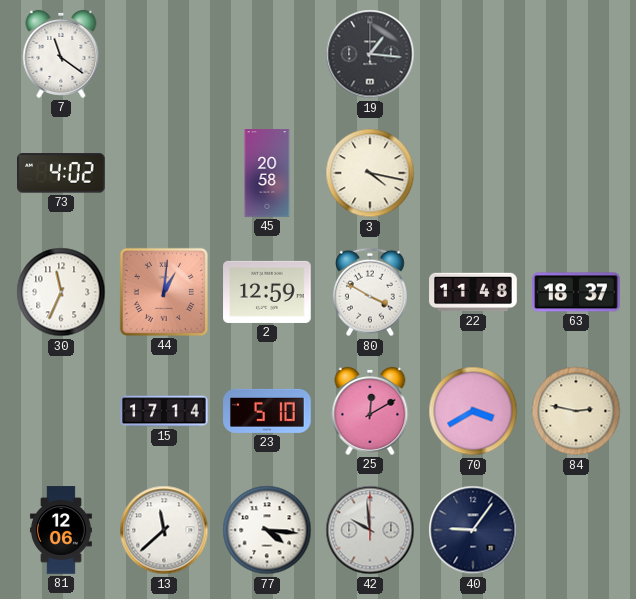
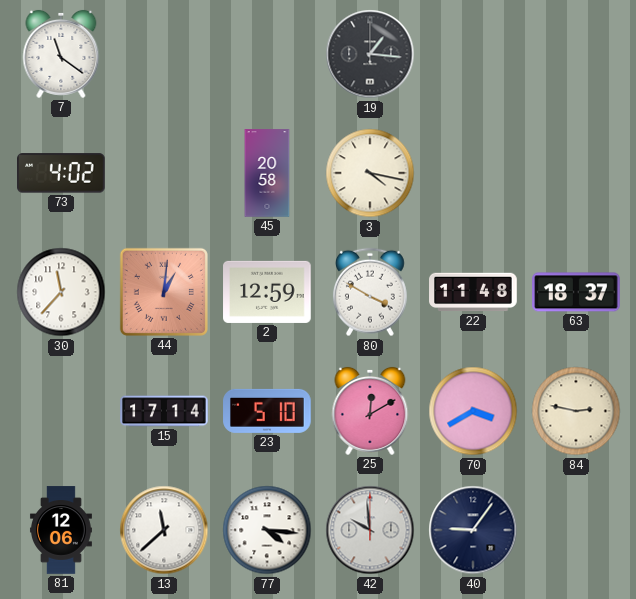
30: 11:34 -> 11:37
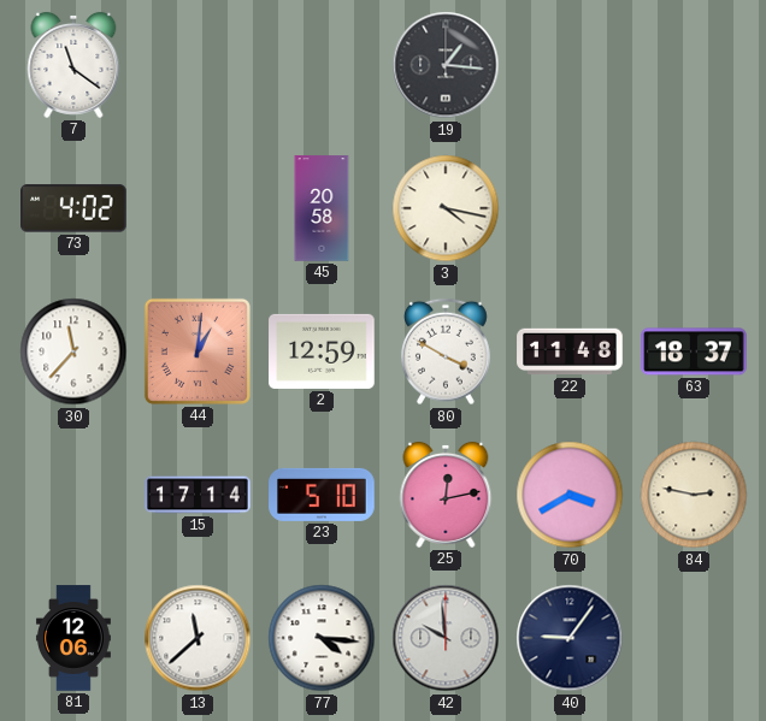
25: 12:10 -> 12:13
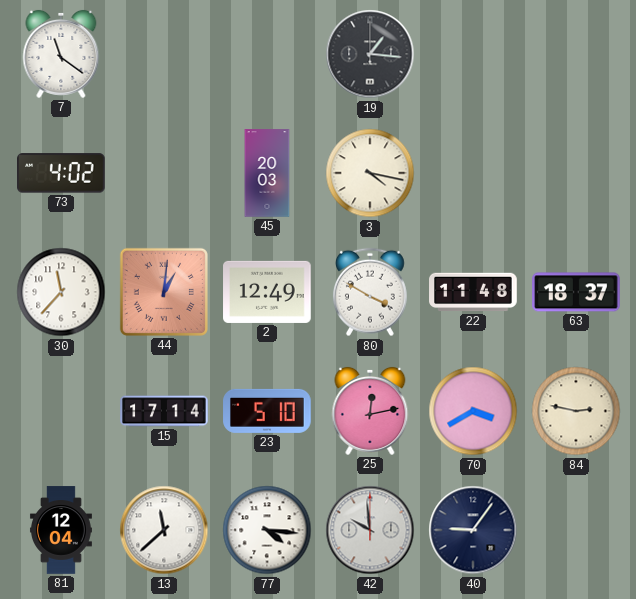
45: 20:58 -> 20:03
2: 12:59 -> 12:49
81: 12:06 -> 12:04
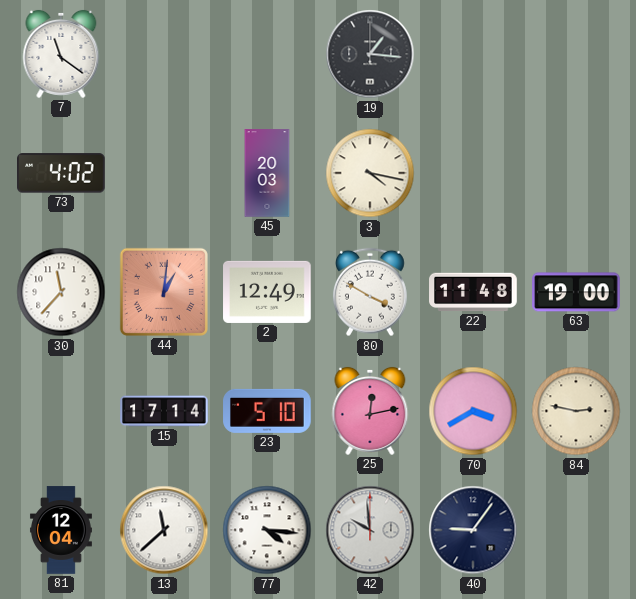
63: 18:37 -> 19:00
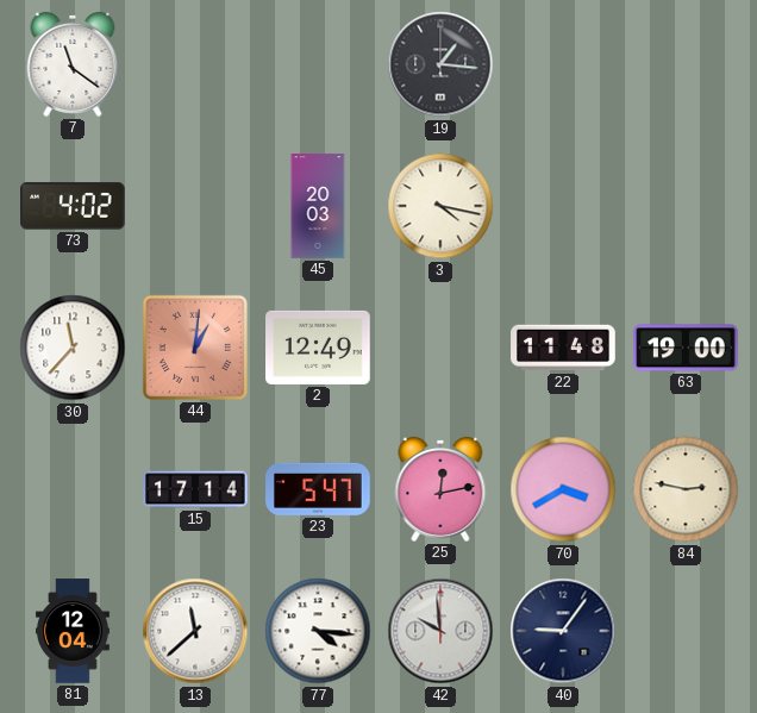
80: 3:50 -> none
23: 5:10 -> 5:47
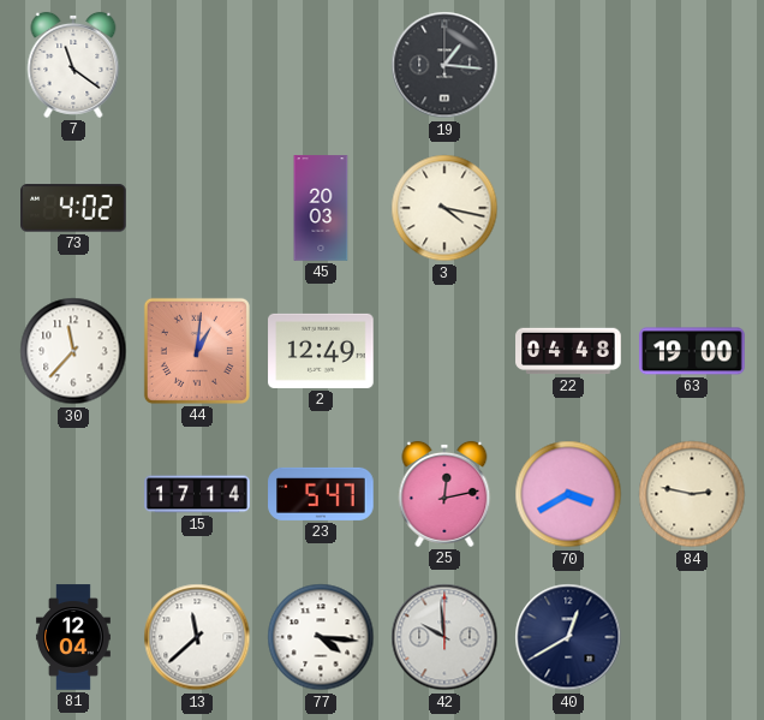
22: 11:48 -> 04:48
40: 9:06 -> 12:40
